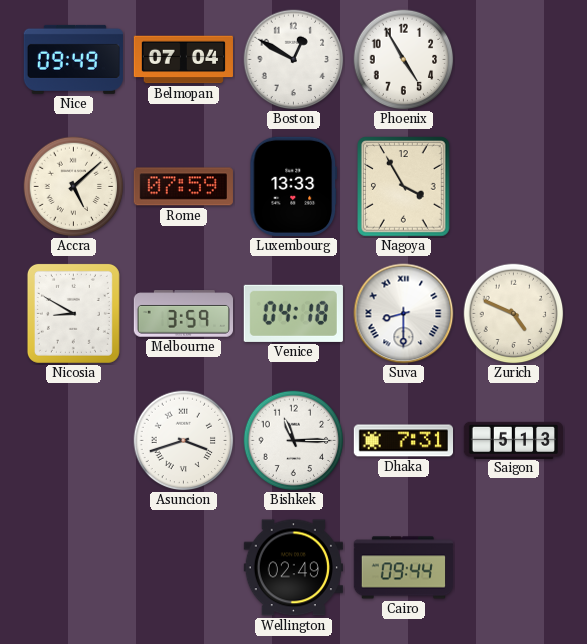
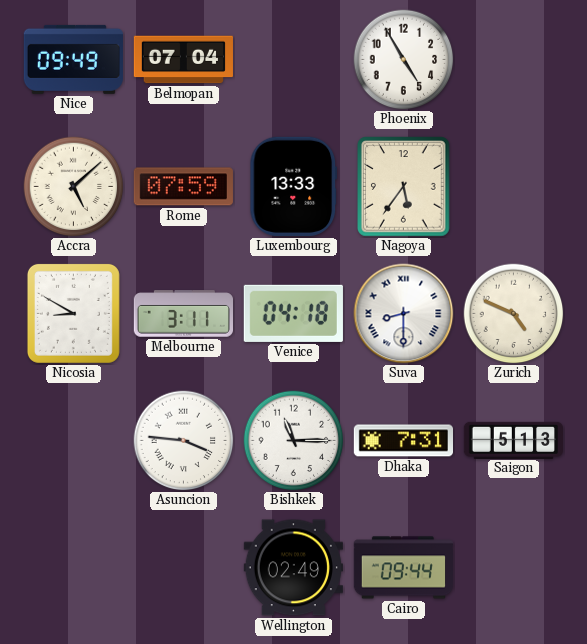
Boston: 12:50 -> none
Nagoya: 3:55 -> 5:36
Melbourne: 3:59 -> 3:11
Asuncion: 3:42 -> 3:46
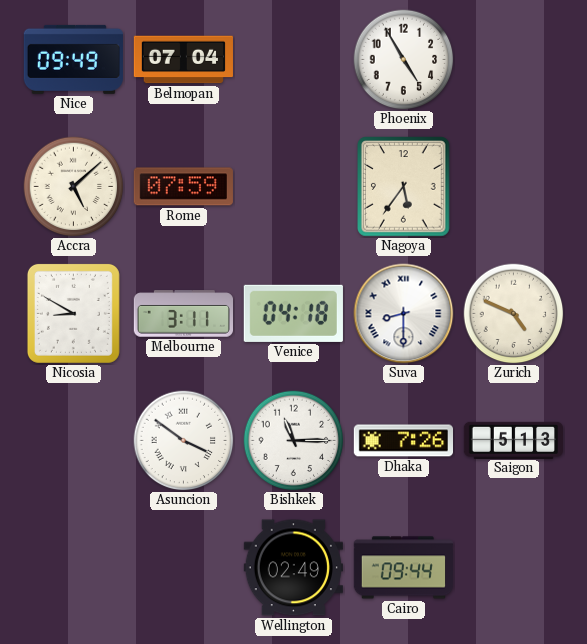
Luxembourg: 13:33 -> none
Asuncion: 3:46 -> 3:51
Dhaka: 7:31 -> 7:26
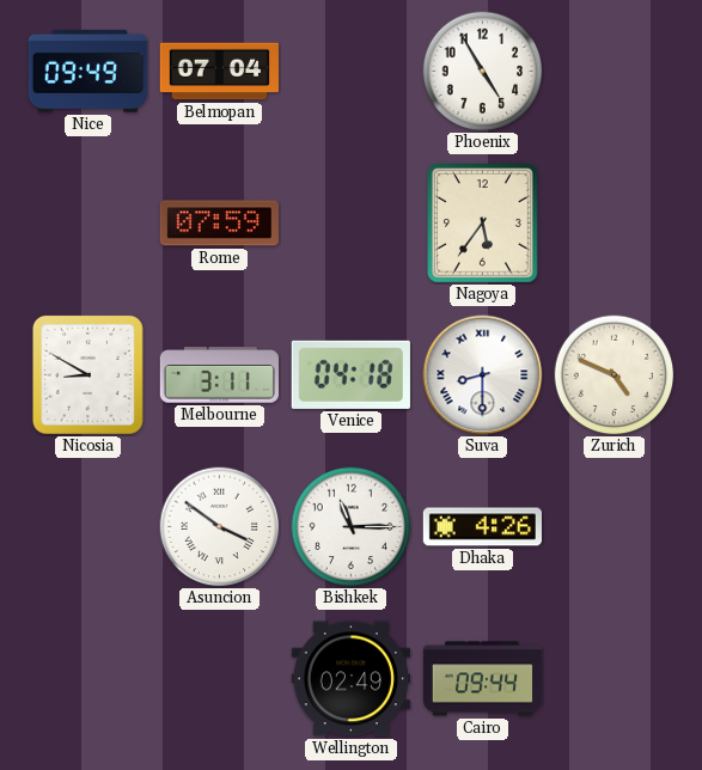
Accra: 5:08 -> none
Dhaka: 7:26 -> 4:26
Saigon: 5:13 -> none
